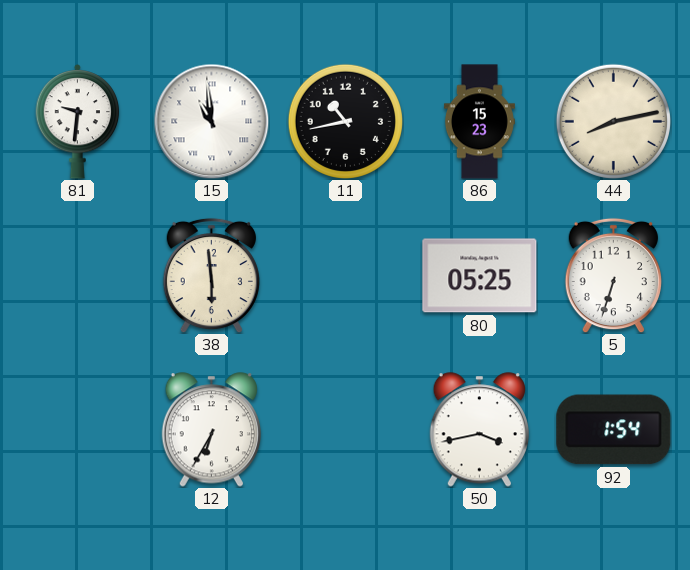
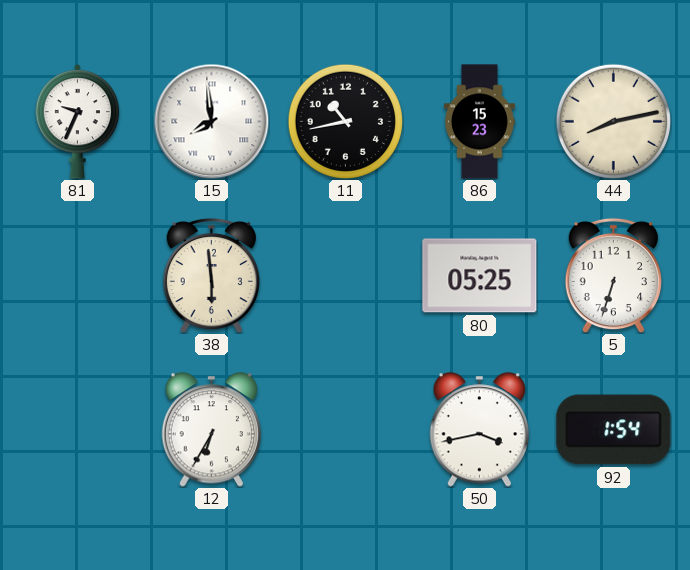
81: 9:31 -> 9:34
15: 10:59 -> 7:59
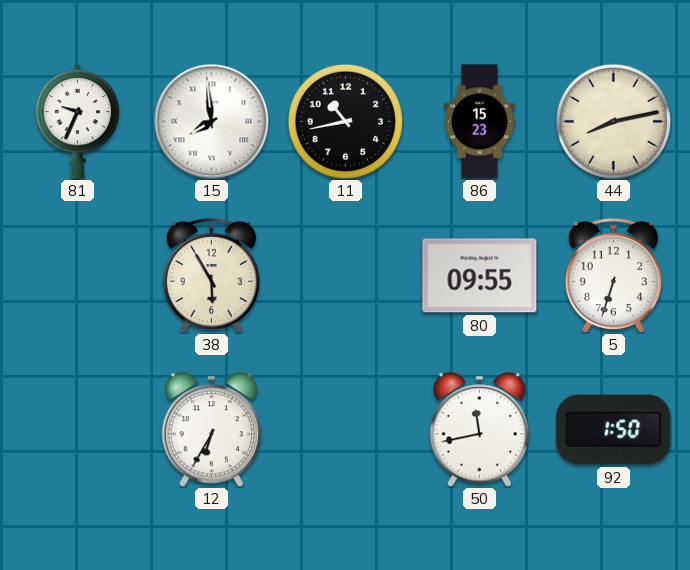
38: 5:59 -> 5:55
80: 05:25 -> 09:55
50: 3:43 -> 11:43
92: 1:54 -> 1:50
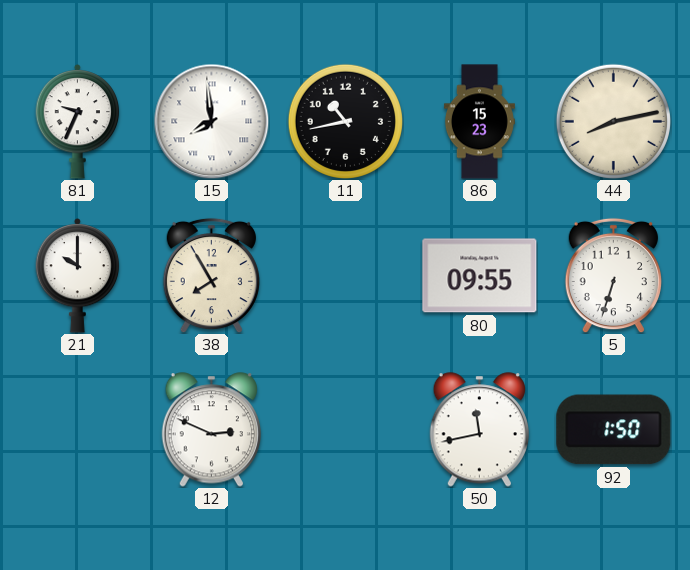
21: none -> 10:00
38: 5:55 -> 7:55
12: 6:35 -> 2:49
